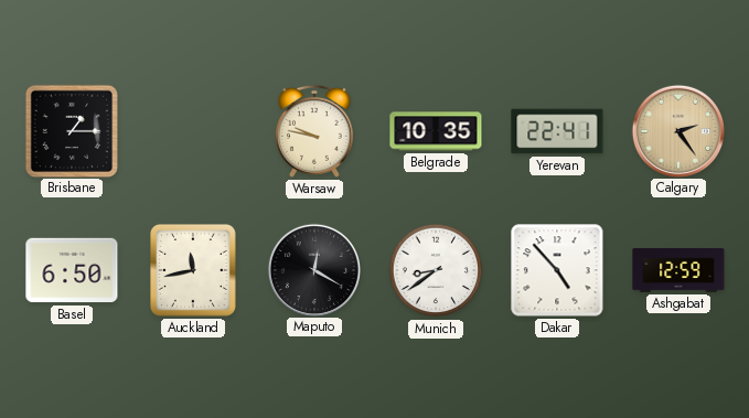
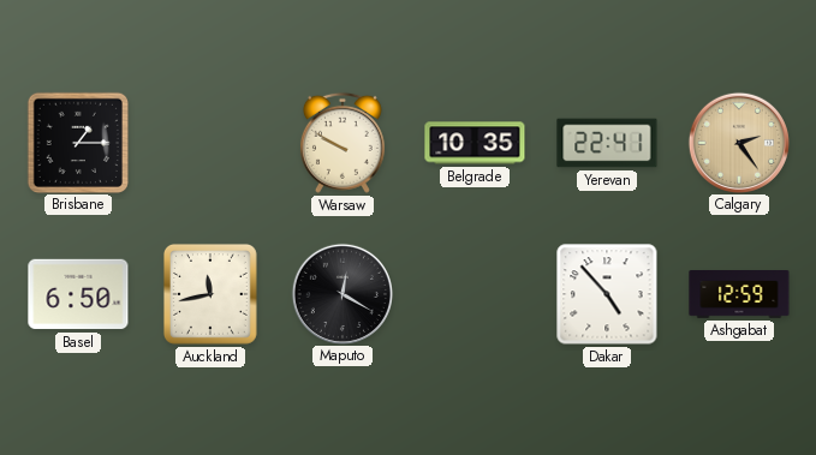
Warsaw: 9:47 -> 9:50
Munich: 8:39 -> none
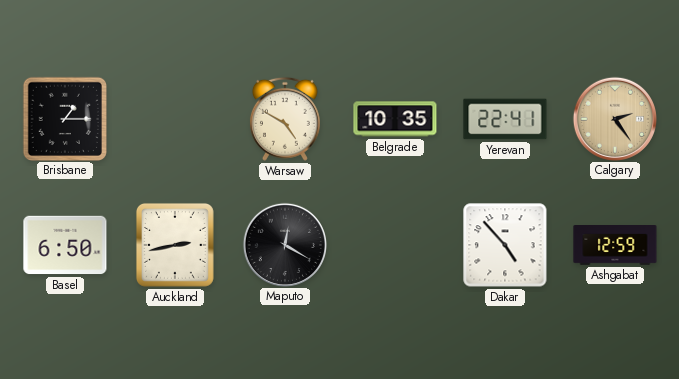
Warsaw: 9:50 -> 4:50
Auckland: 11:43 -> 2:43
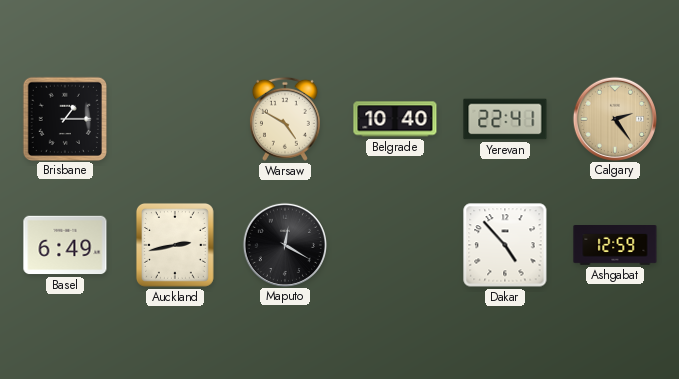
Belgrade: 10:35 -> 10:40
Basel: 6:50 -> 6:49
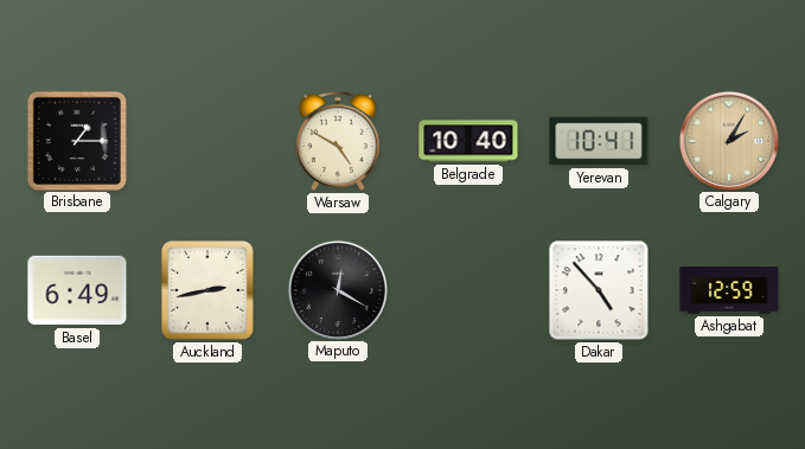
Yerevan: 22:41 -> 10:41
Calgary: 2:24 -> 2:05
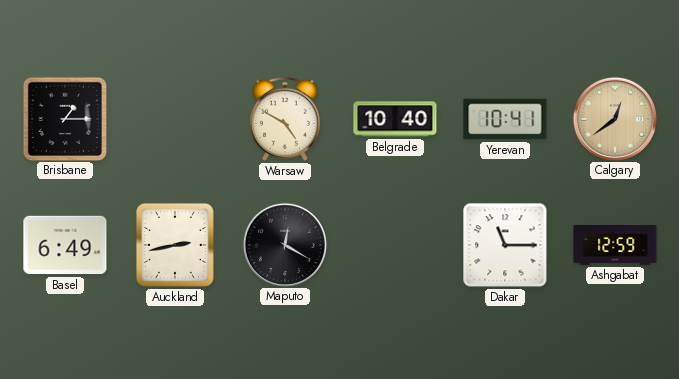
Calgary: 2:05 -> 12:39
Dakar: 4:53 -> 11:15
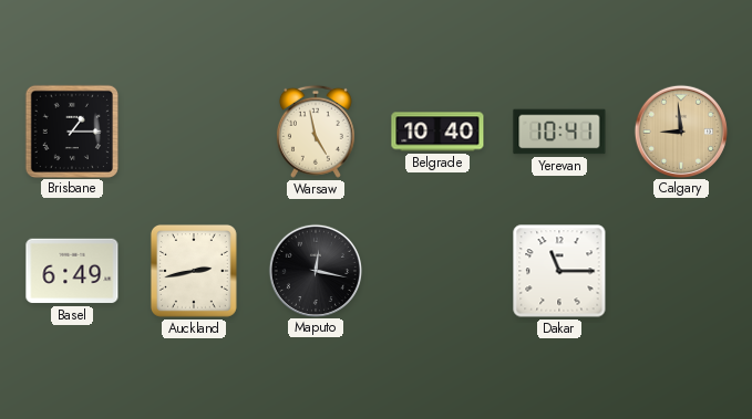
Warsaw: 4:50 -> 4:58
Calgary: 12:39 -> 8:59
Maputo: 12:20 -> 12:17
Ashgabat: 12:59 -> none
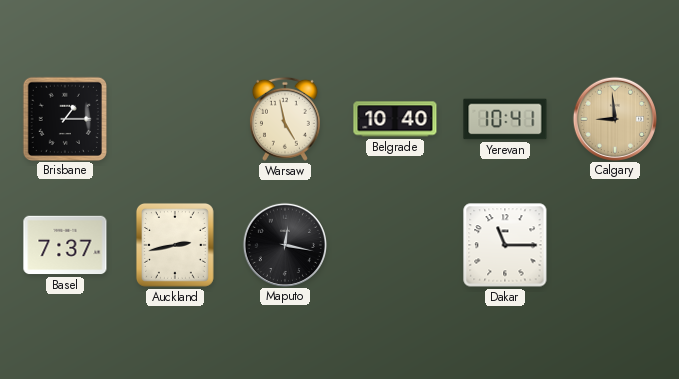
Basel: 6:49 -> 7:37
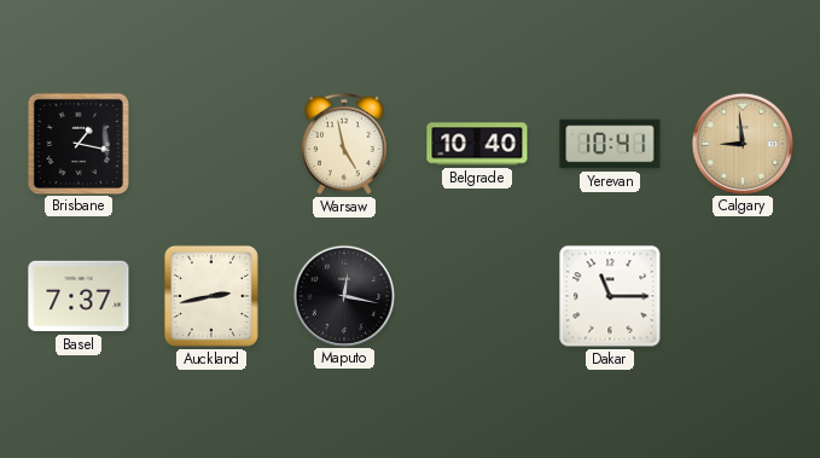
Brisbane: 1:15 -> 1:17
